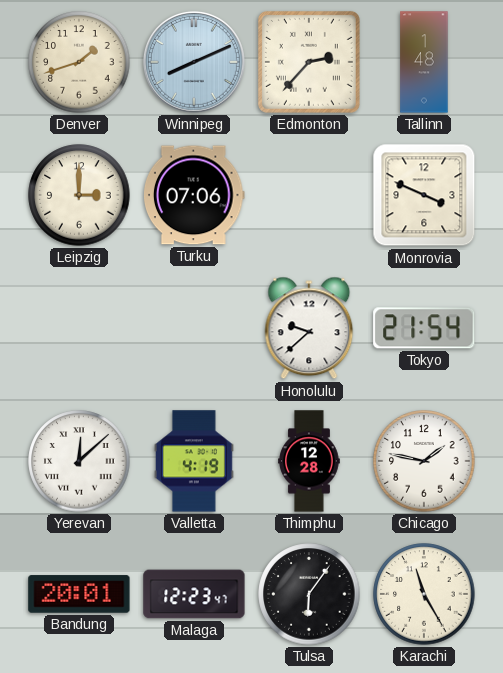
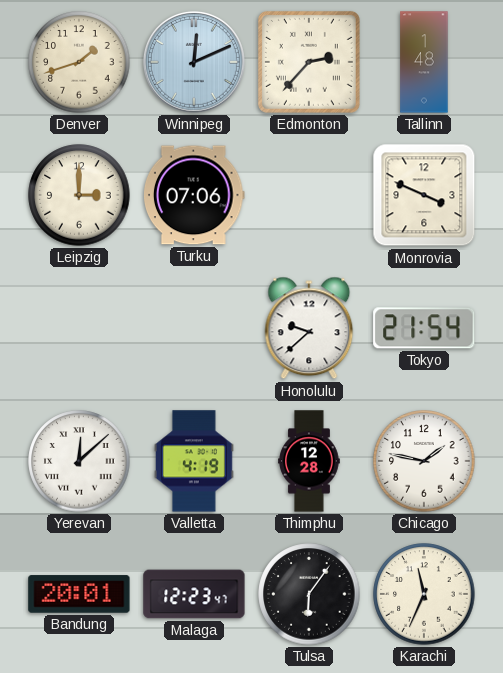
Winnipeg: 8:11 -> 12:11
Karachi: 11:25 -> 11:34
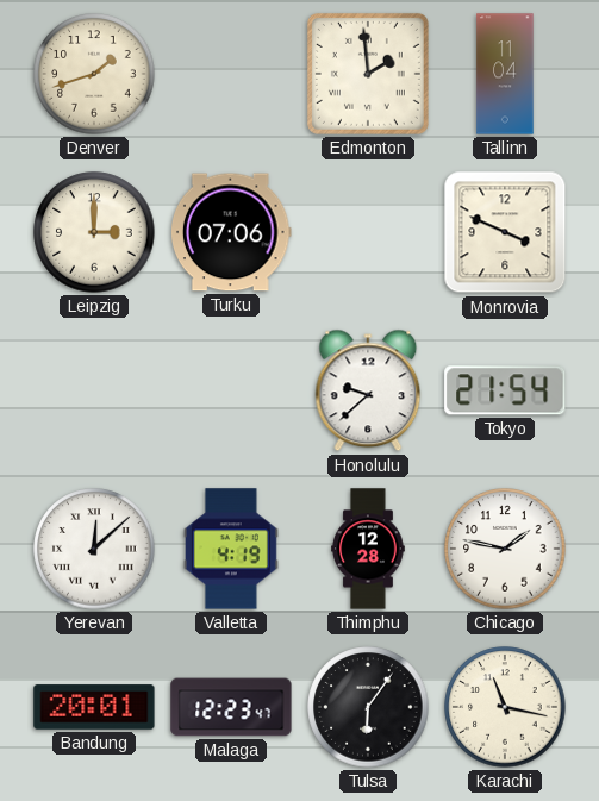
Winnipeg: 12:11 -> none
Edmonton: 2:37 -> 1:59
Tallinn: 1:48 -> 11:04
Karachi: 11:34 -> 11:17
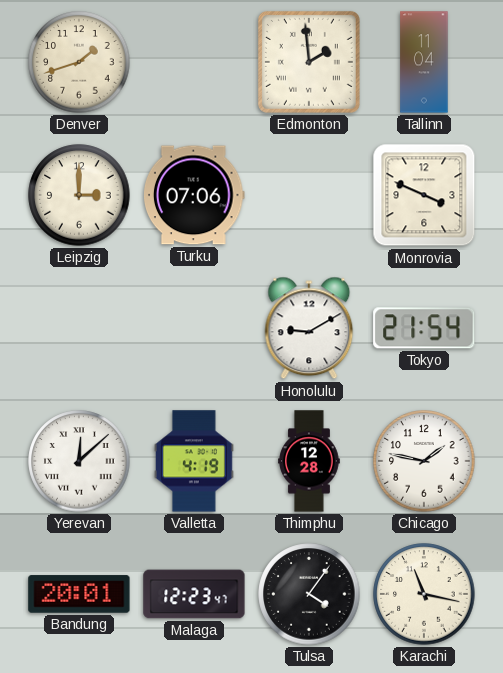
Honolulu: 9:38 -> 9:10
Tulsa: 6:06 -> 4:06
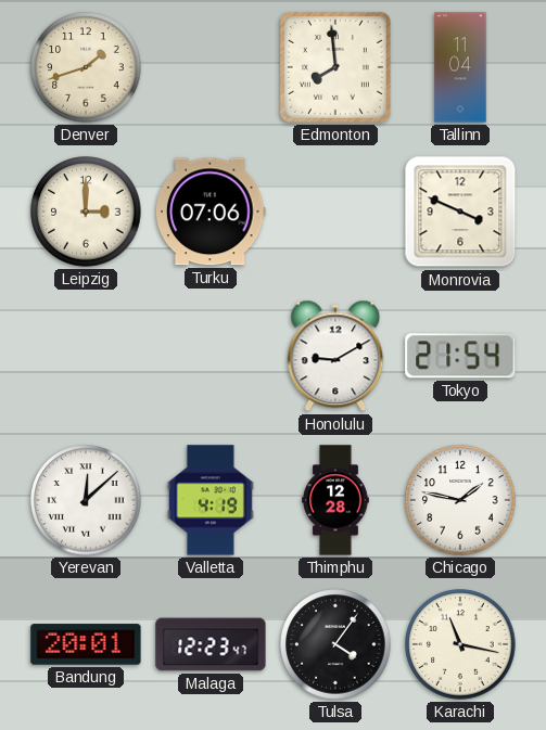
Edmonton: 1:59 -> 7:59
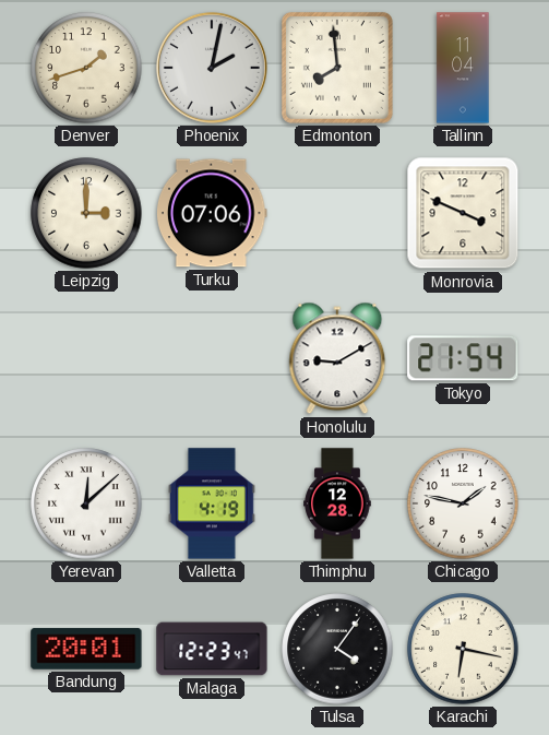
Phoenix: none -> 2:02
Karachi: 11:17 -> 6:17
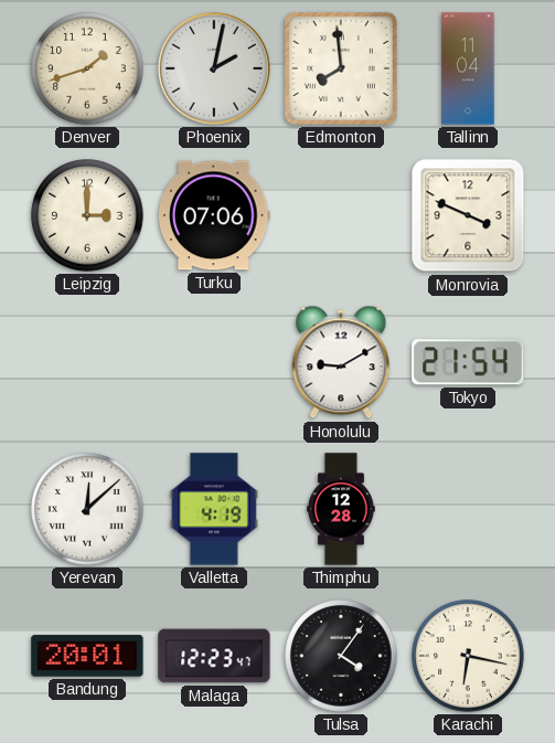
Chicago: 1:47 -> none
